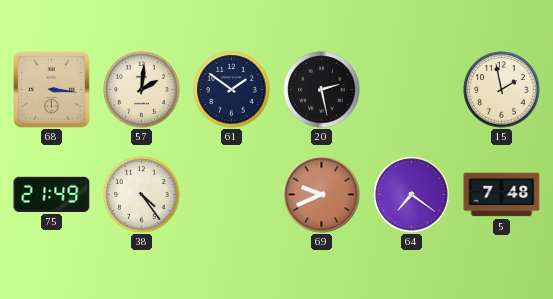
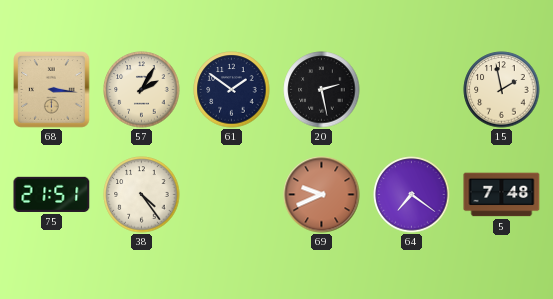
57: 2:01 -> 2:05
75: 21:49 -> 21:51
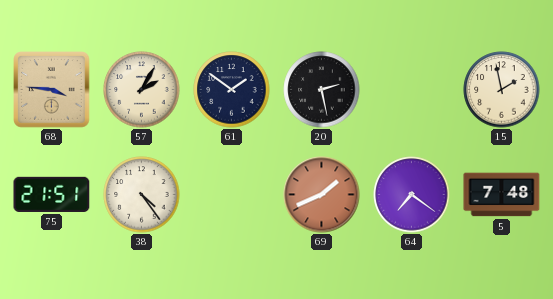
68: 3:16 -> 3:46
69: 9:41 -> 1:41
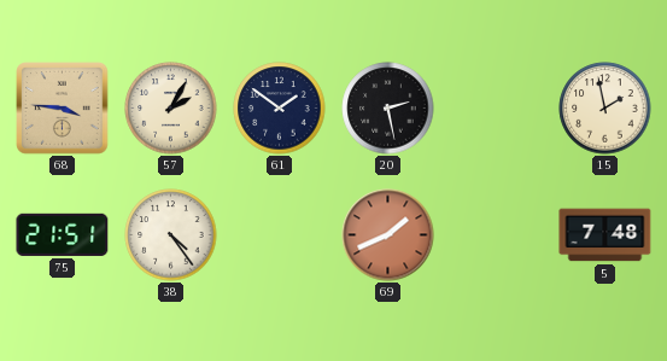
64: 7:21 -> none
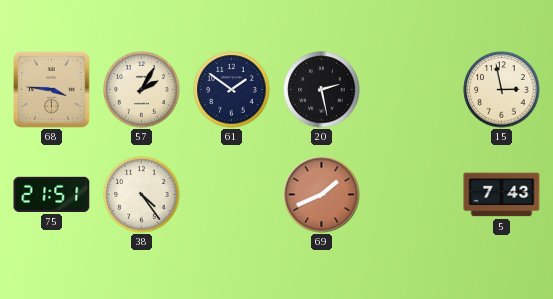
15: 1:58 -> 2:58
5: 7:48 -> 7:43
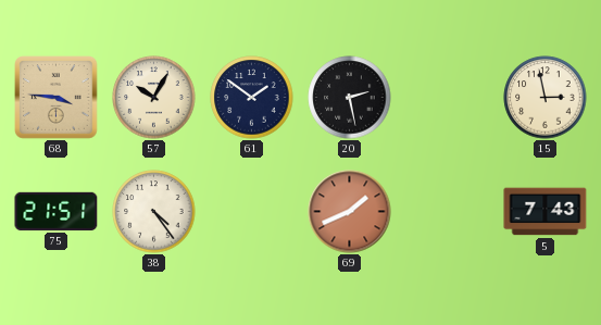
57: 2:05 -> 10:05
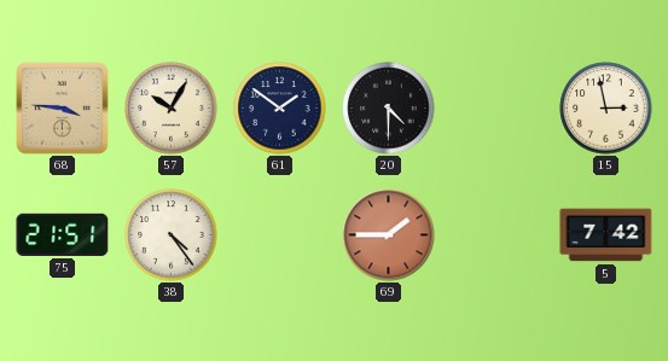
20: 2:28 -> 4:30
69: 1:41 -> 1:45
5: 7:43 -> 7:42
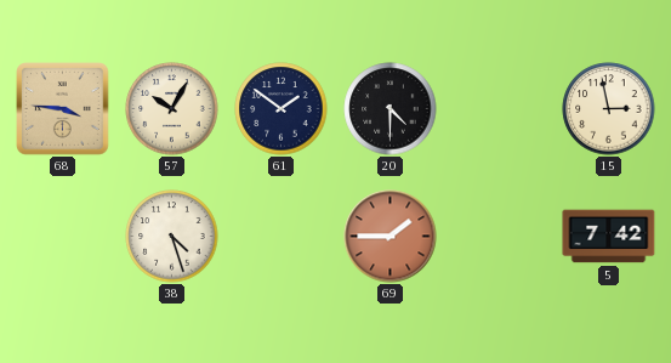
75: 21:51 -> none
38: 4:24 -> 4:27
